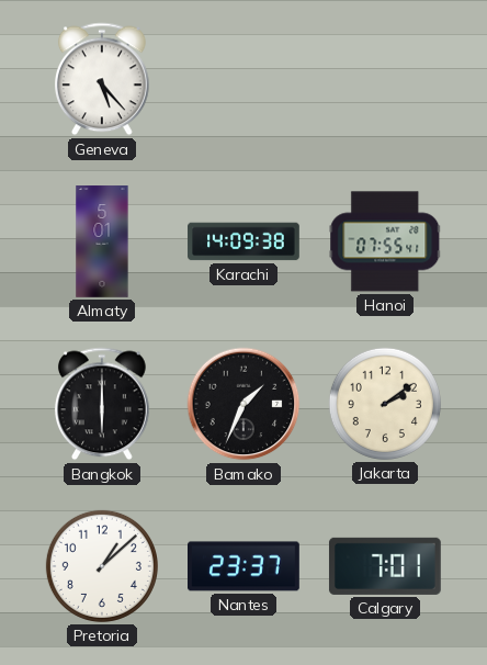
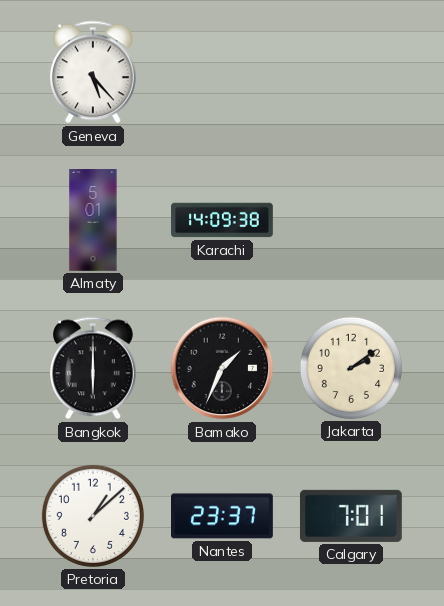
Hanoi: 07:55 -> none
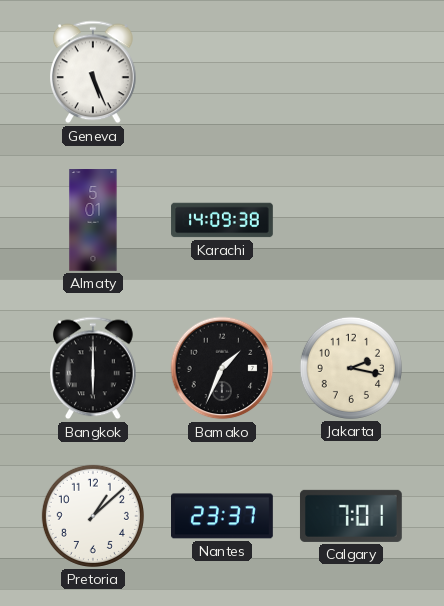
Geneva: 5:23 -> 5:26
Jakarta: 2:09 -> 2:17
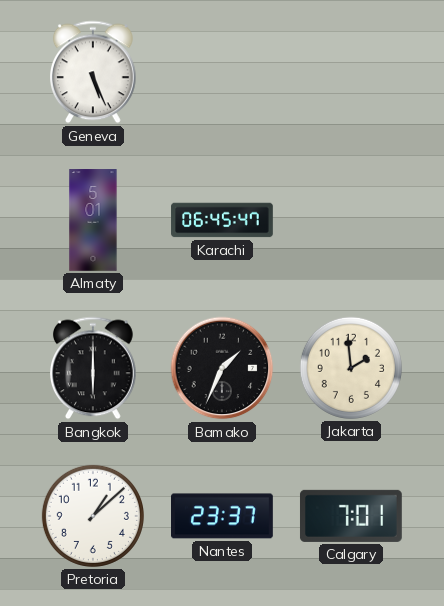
Karachi: 14:09 -> 06:45
Jakarta: 2:17 -> 1:59
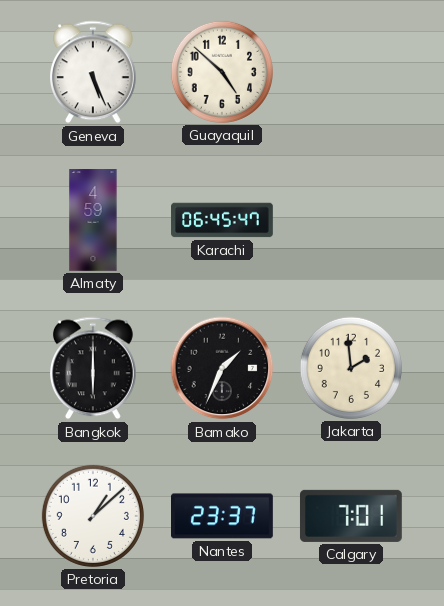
Guayaquil: none -> 4:52
Almaty: 5:01 -> 4:59
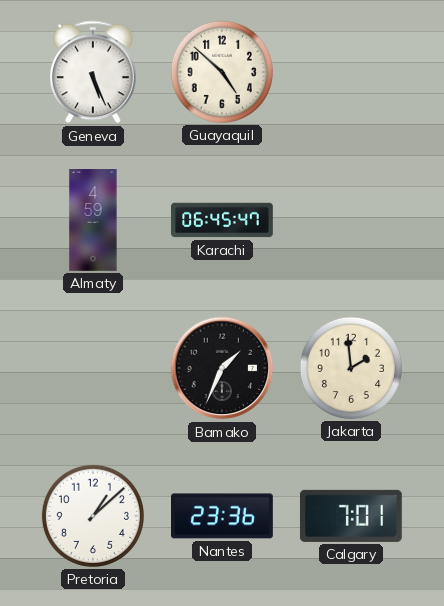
Bangkok: 6:00 -> none
Nantes: 23:37 -> 23:36
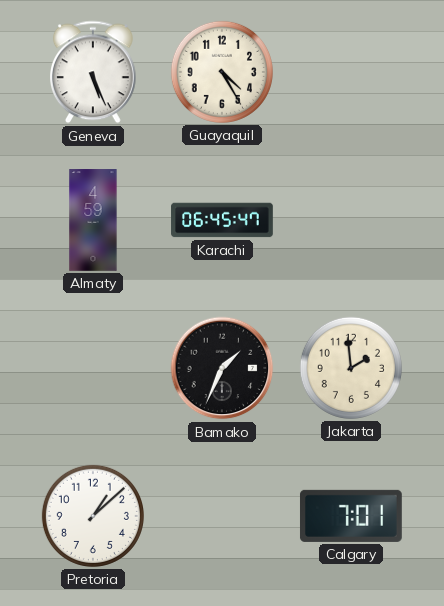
Guayaquil: 4:52 -> 4:25
Nantes: 23:36 -> none
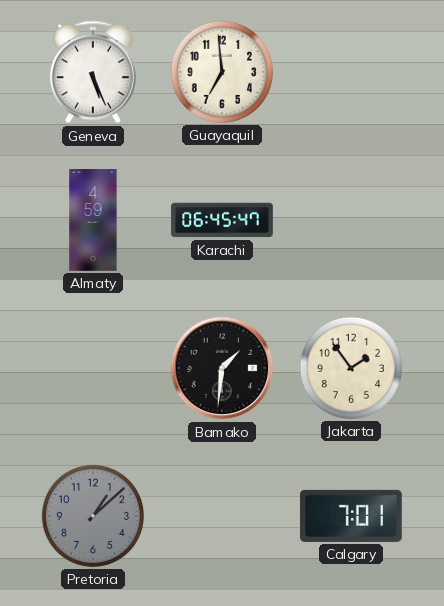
Guayaquil: 4:25 -> 6:59
Bamako: 1:34 -> 1:31
Jakarta: 1:59 -> 1:54
Pretoria dial: white -> grey
